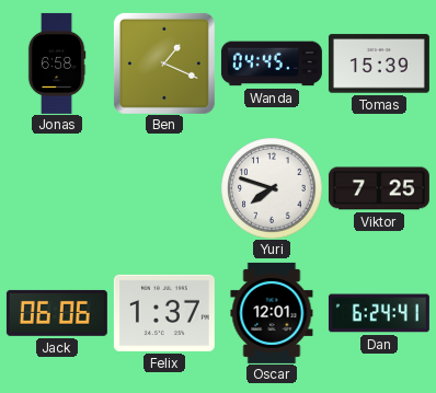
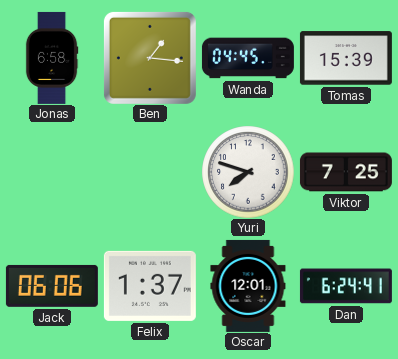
Ben: 1:19 -> 1:16
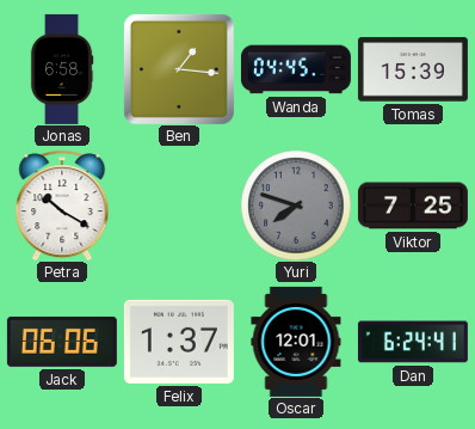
Petra: none -> 10:20
Yuri dial: white -> grey
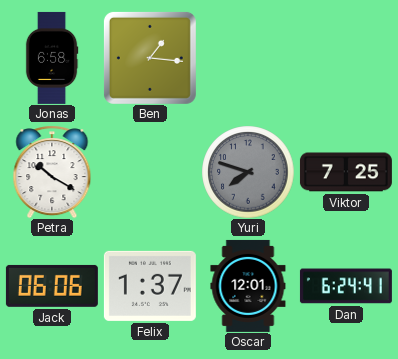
Wanda: 04:45 -> none
Tomas: 15:39 -> none
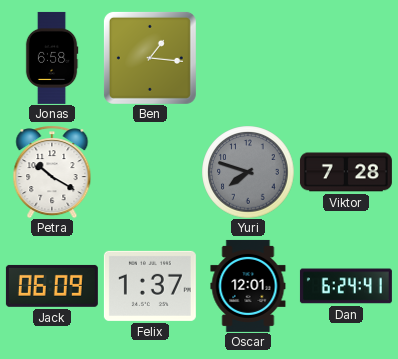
Viktor: 7:25 -> 7:28
Jack: 06:06 -> 06:09
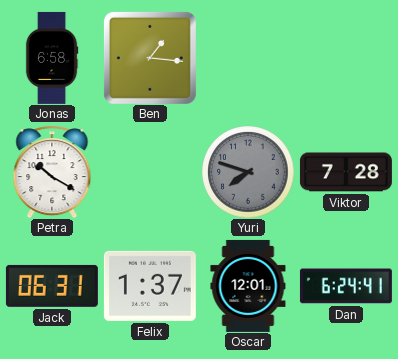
Jack: 06:09 -> 06:31
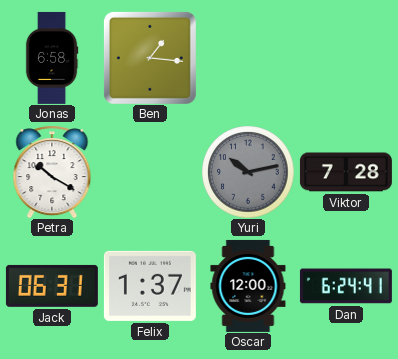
Yuri: 7:48 -> 10:13
Oscar: 12:01 -> 12:00
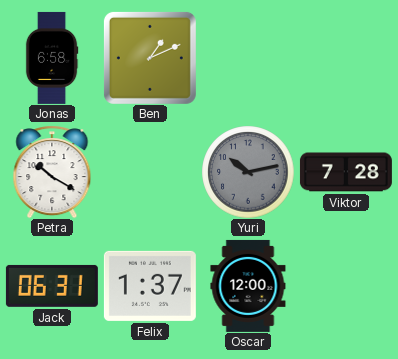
Ben: 1:16 -> 1:11
Dan: 6:24 -> none
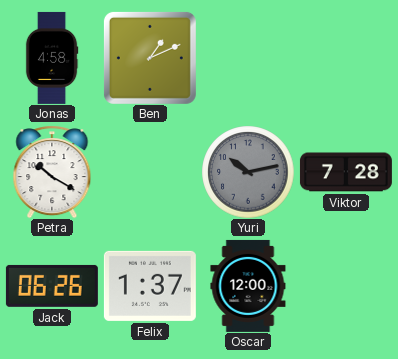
Jonas: 6:58 -> 4:58
Jack: 06:31 -> 06:26
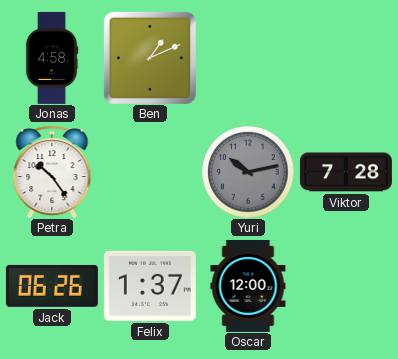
Petra: 10:20 -> 10:24
